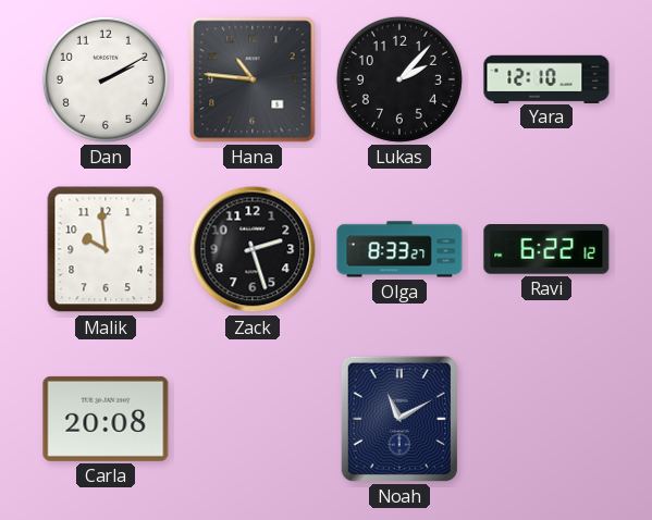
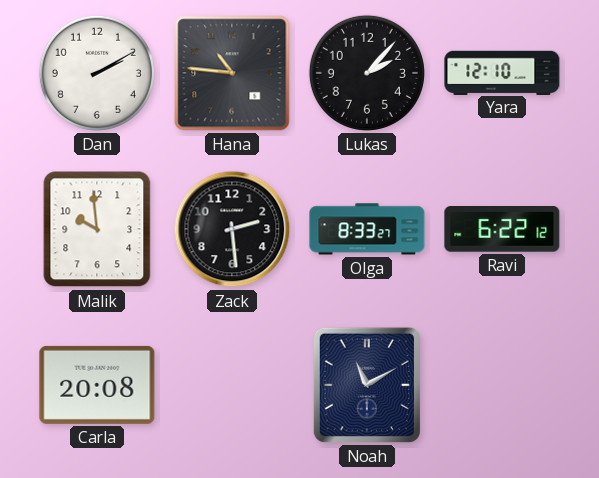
Zack: 2:27 -> 2:29
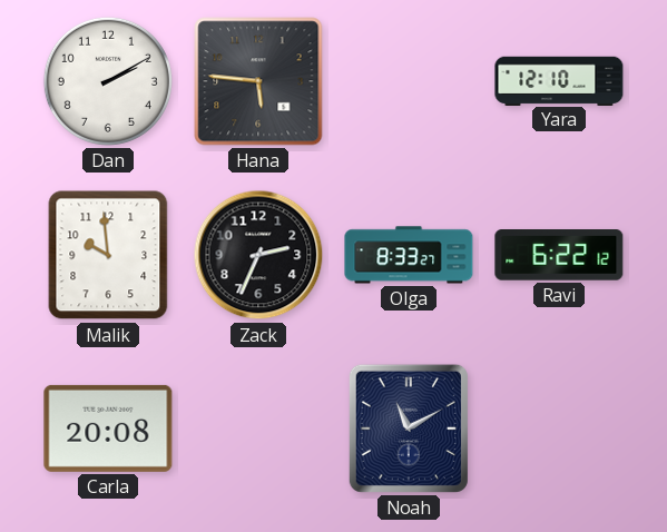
Hana: 10:46 -> 5:46
Lukas: 2:07 -> none
Zack: 2:29 -> 2:34
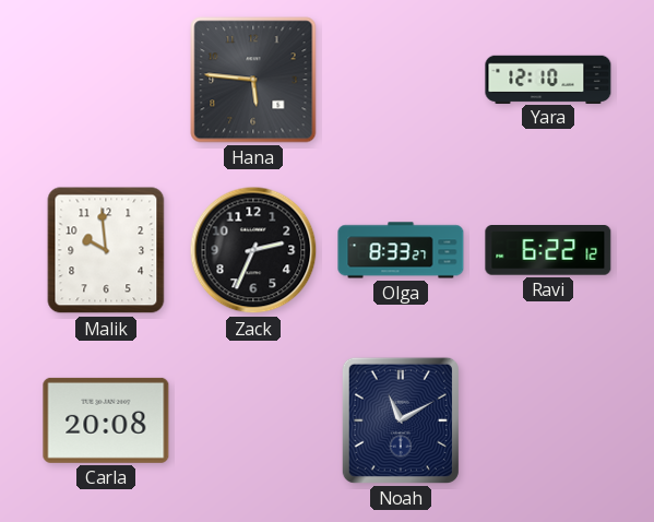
Dan: 2:10 -> none
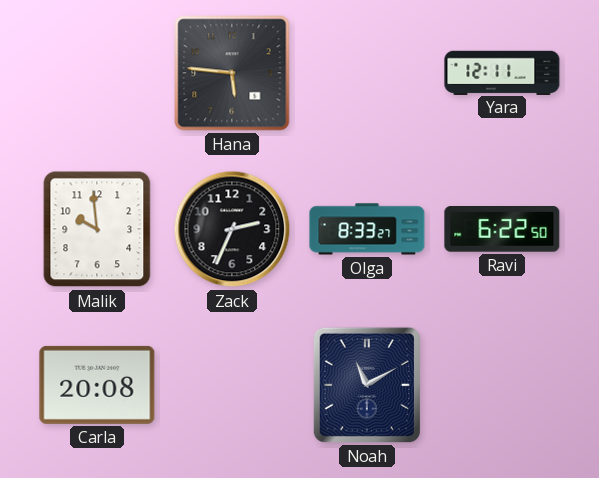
Yara: 12:10 -> 12:11
Ravi: 6:22:12 -> 6:22:50
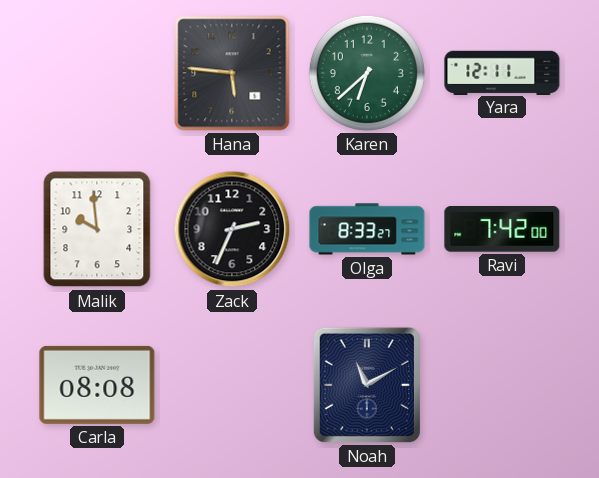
Karen: none -> 6:38
Ravi: 6:22 -> 7:42
Carla: 20:08 -> 08:08
